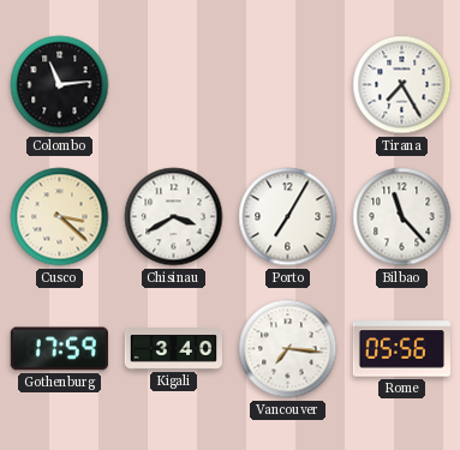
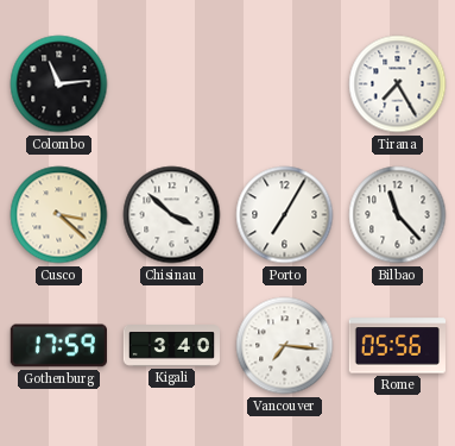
Chisinau: 3:40 -> 3:52
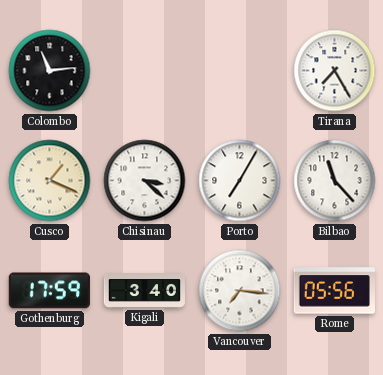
Cusco: 3:22 -> 1:19
Chisinau: 3:52 -> 3:22
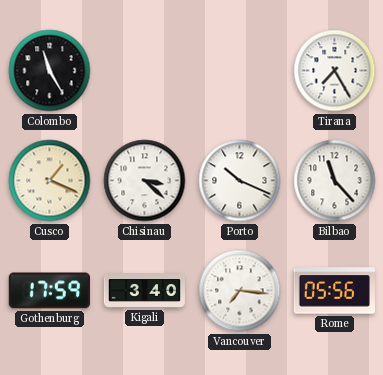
Colombo: 11:14 -> 11:25
Porto: 7:05 -> 10:19
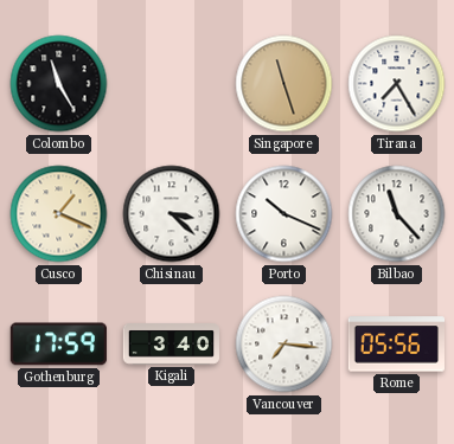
Singapore: none -> 11:27
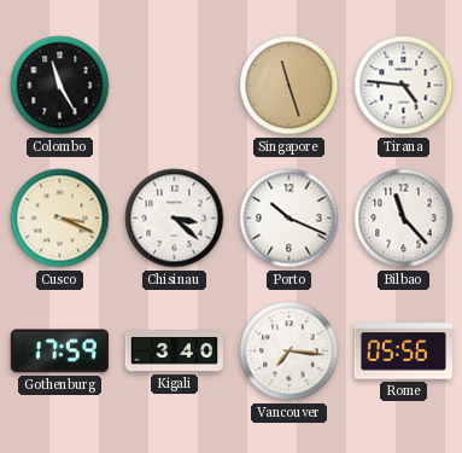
Tirana: 7:25 -> 4:46
Cusco: 1:19 -> 3:19
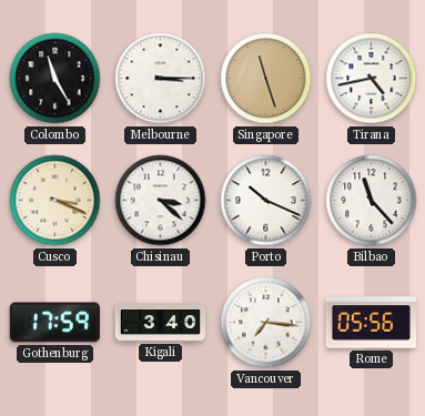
Melbourne: none -> 3:15
Tirana: 4:46 -> 4:43
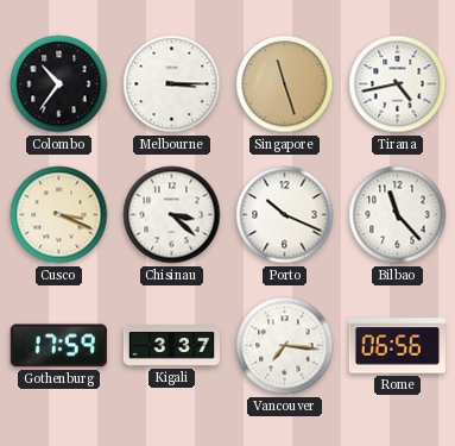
Colombo: 11:25 -> 10:36
Kigali: 3:40 -> 3:37
Rome: 05:56 -> 06:56
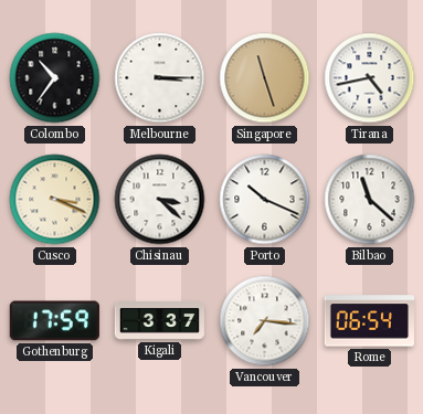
Bilbao: 11:23 -> 11:22
Rome: 06:56 -> 06:54
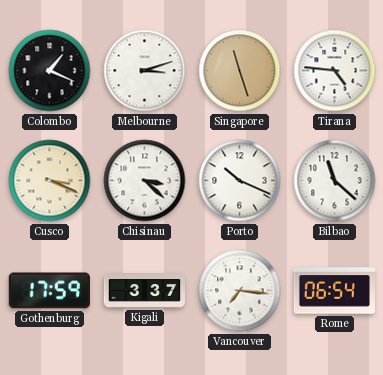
Colombo: 10:36 -> 1:19
Melbourne: 3:15 -> 3:12
Tirana: 4:43 -> 4:46
